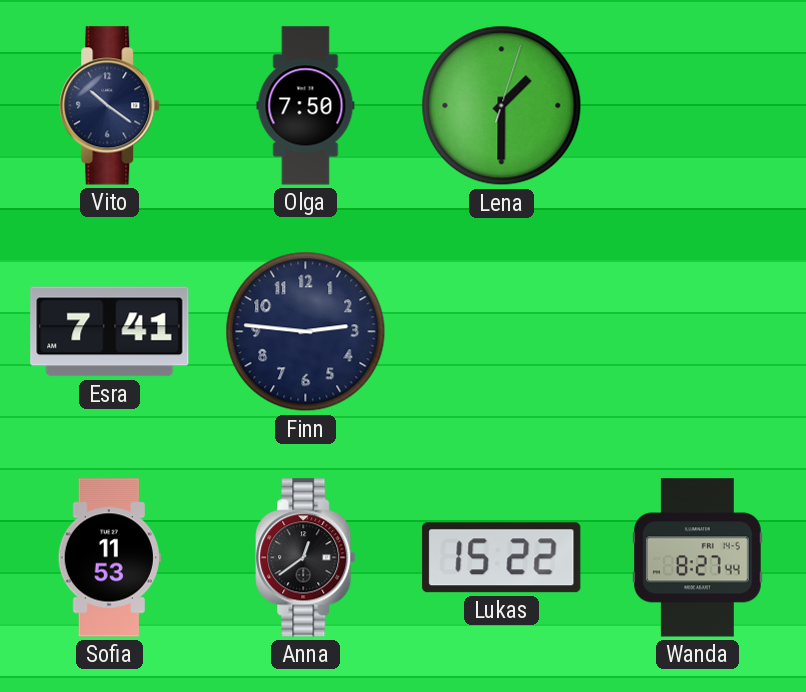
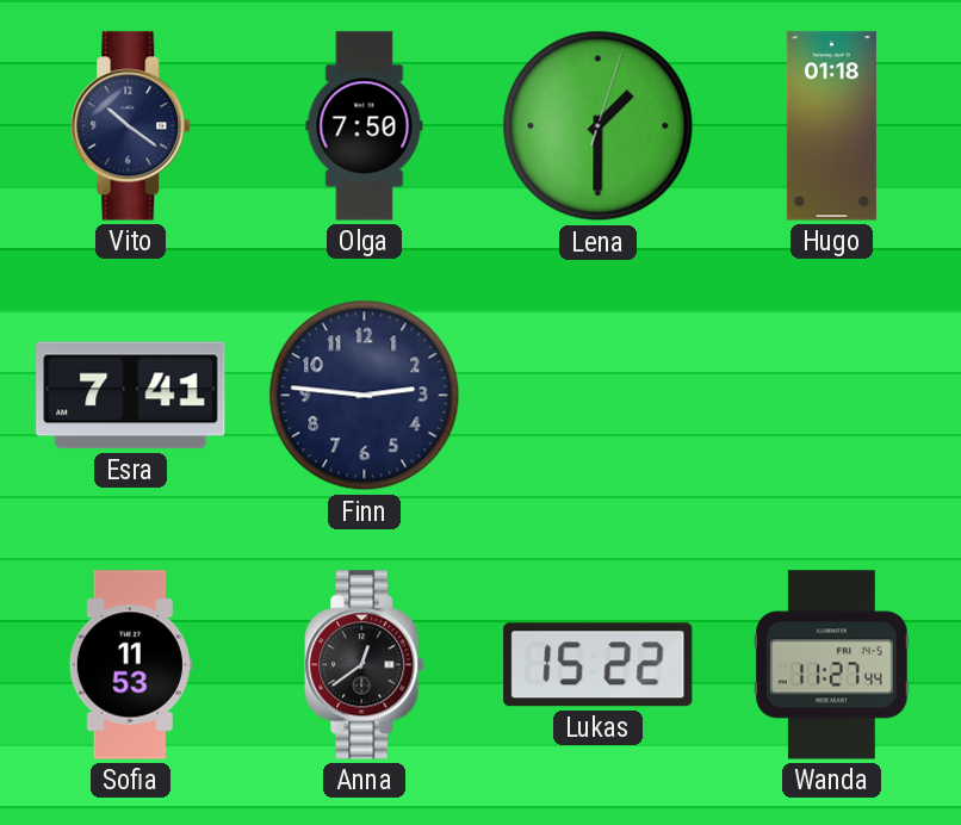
Hugo: none -> 01:18
Wanda: 8:27 -> 11:27
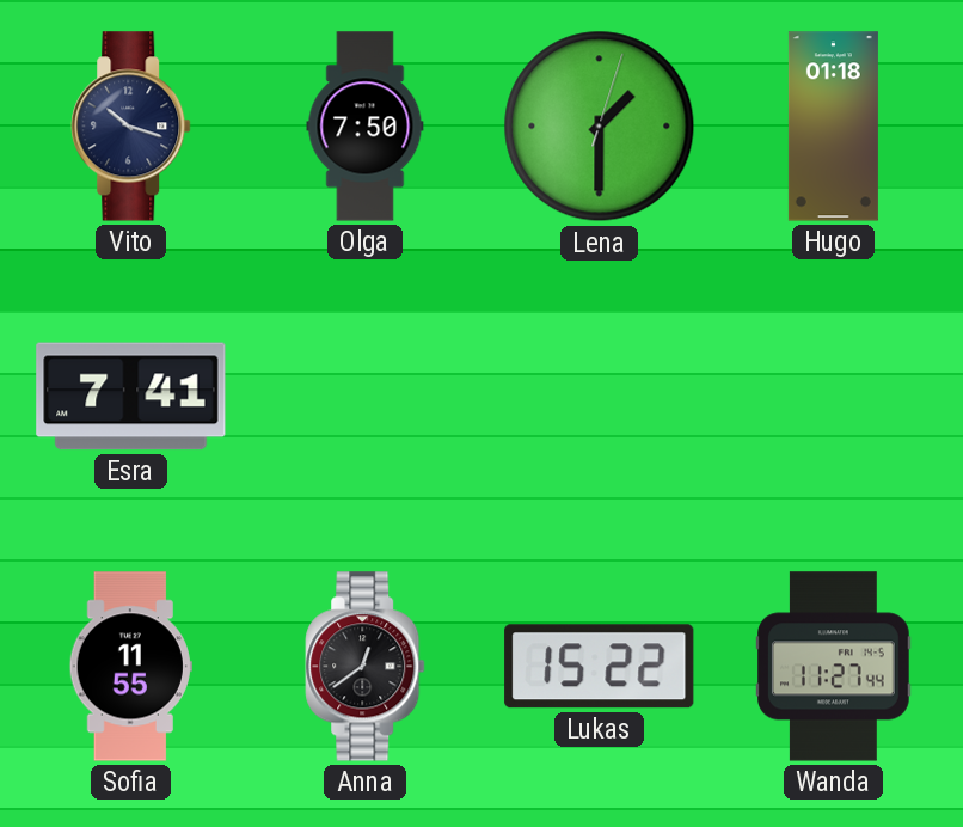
Vito: 10:21 -> 10:18
Finn: 2:46 -> none
Sofia: 11:53 -> 11:55
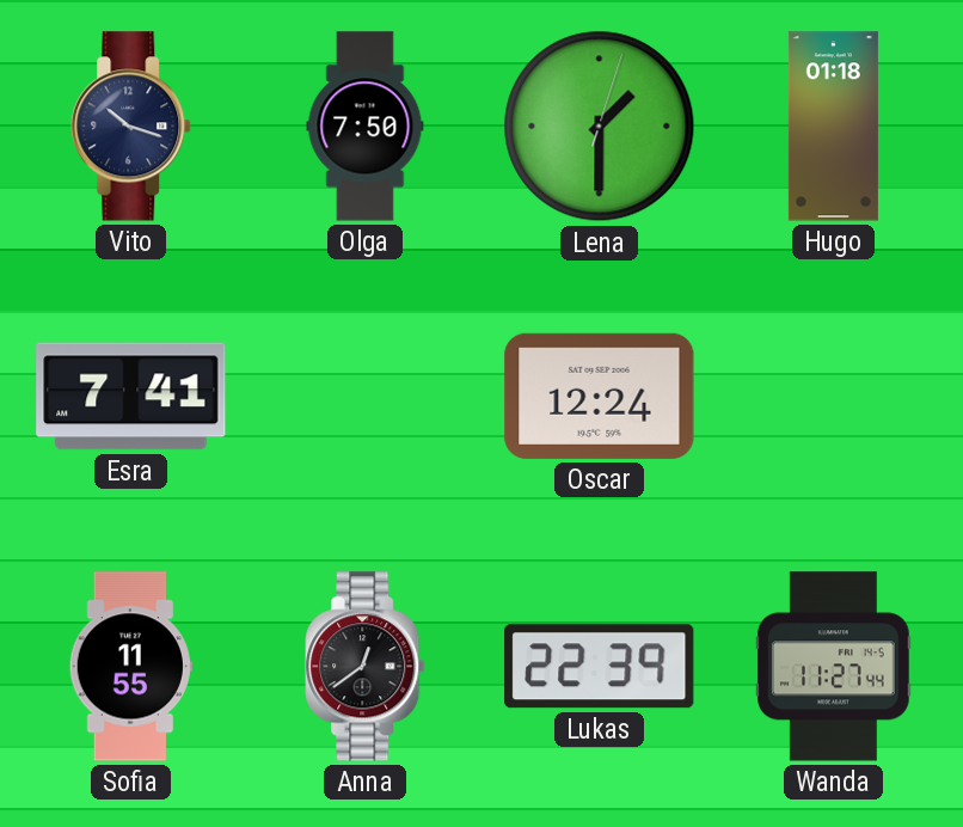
Oscar: none -> 12:24
Lukas: 15:22 -> 22:39
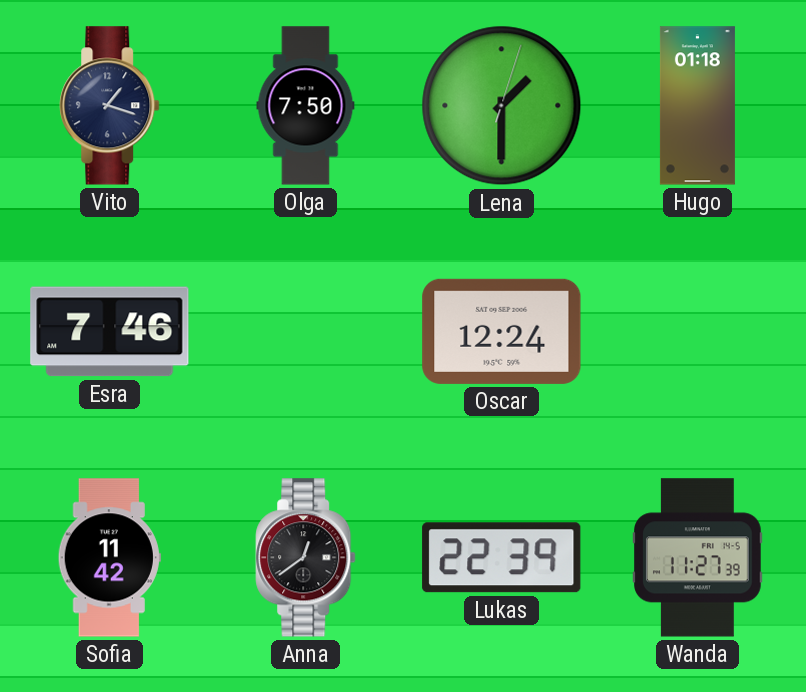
Vito: 10:18 -> 1:18
Esra: 7:41 -> 7:46
Sofia: 11:55 -> 11:42
Wanda: 11:27:44 -> 11:27:39
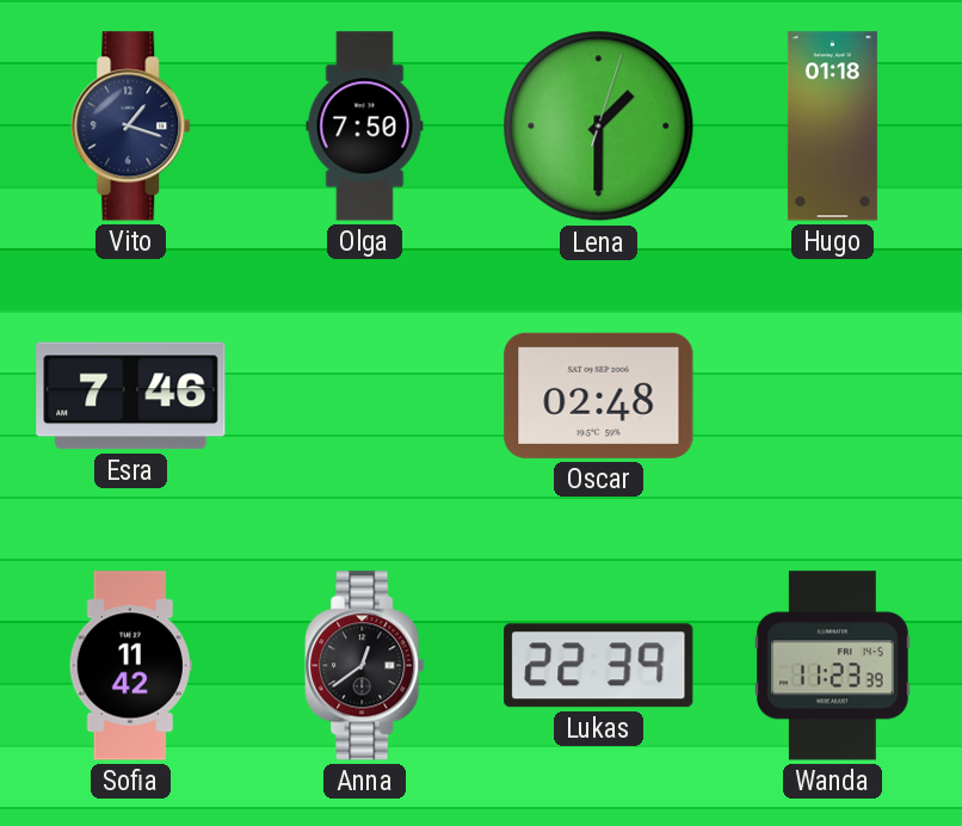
Oscar: 12:24 -> 02:48
Wanda: 11:27 -> 11:23
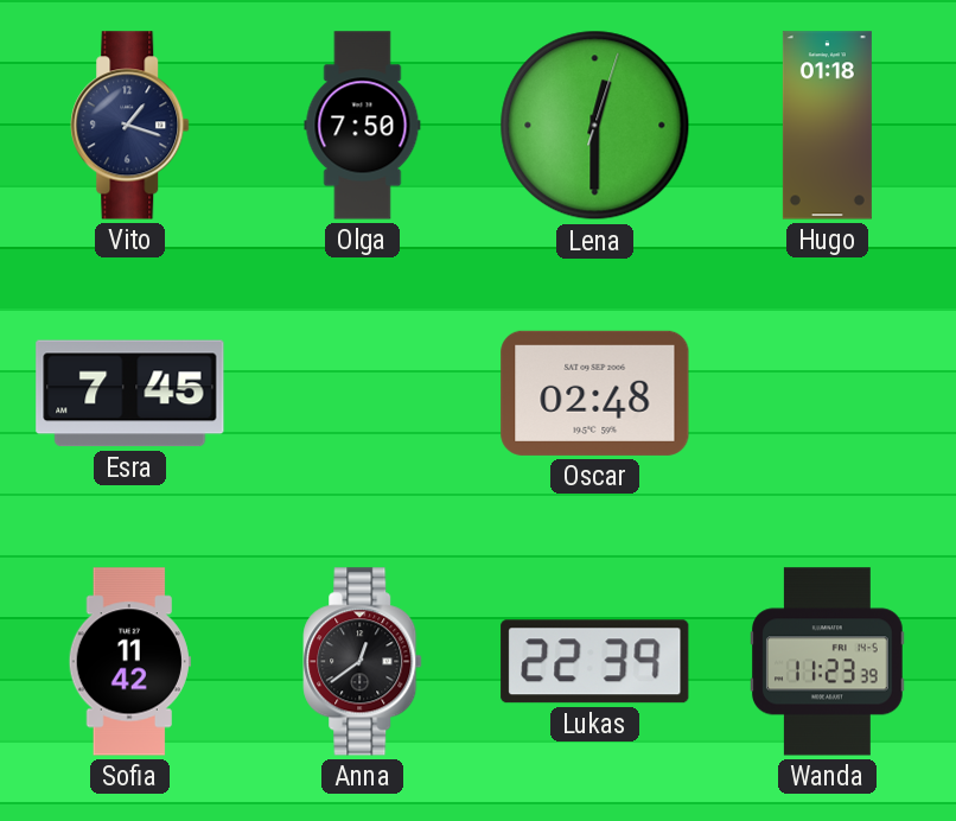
Lena: 1:30 -> 12:30
Esra: 7:46 -> 7:45
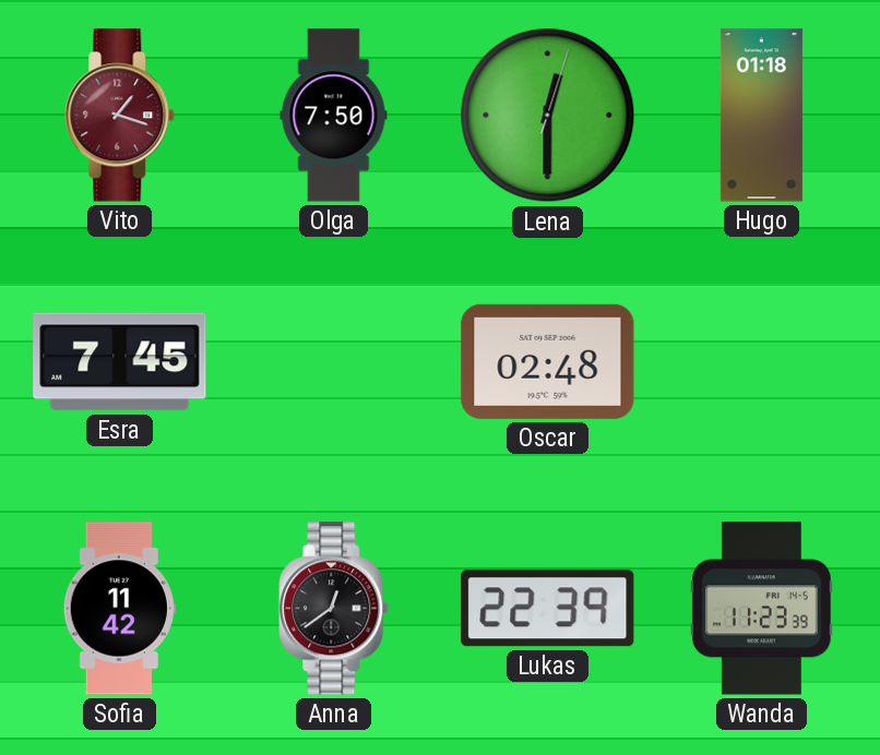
Vito dial: navy -> burgundy
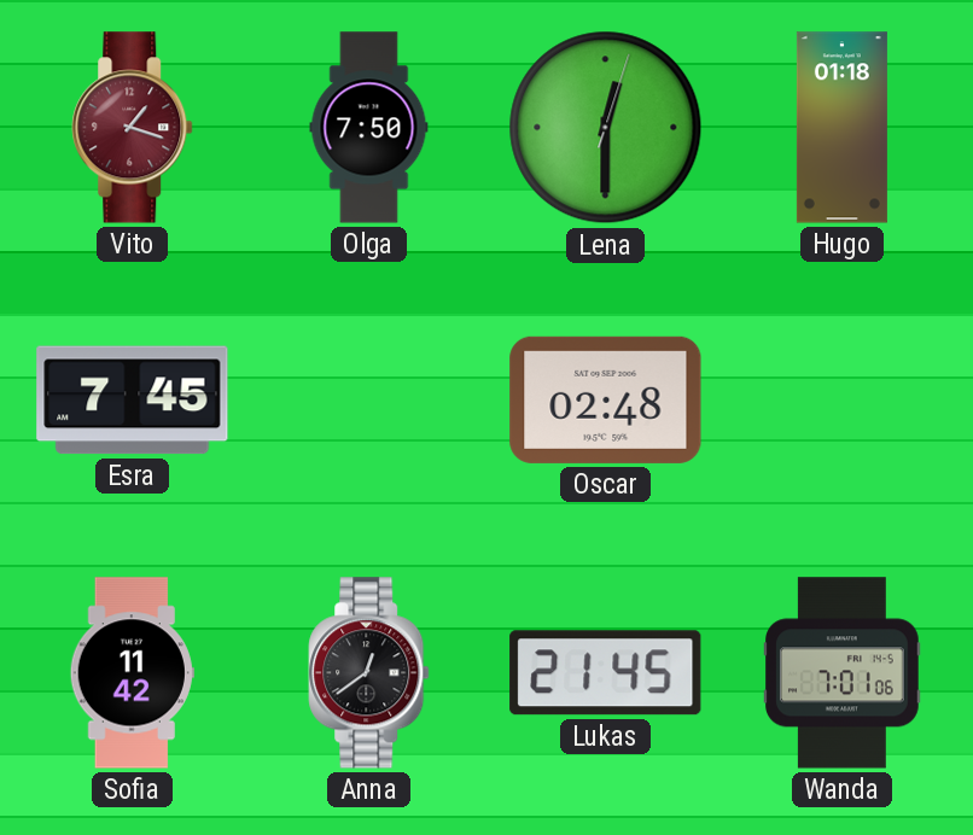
Lukas: 22:39 -> 21:45
Wanda: 11:23 -> 7:01
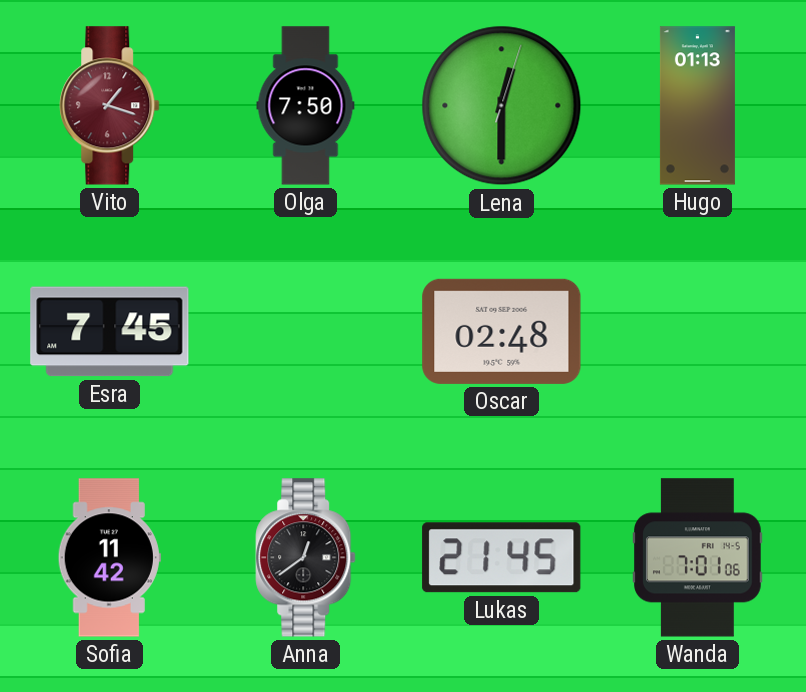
Hugo: 01:18 -> 01:13
